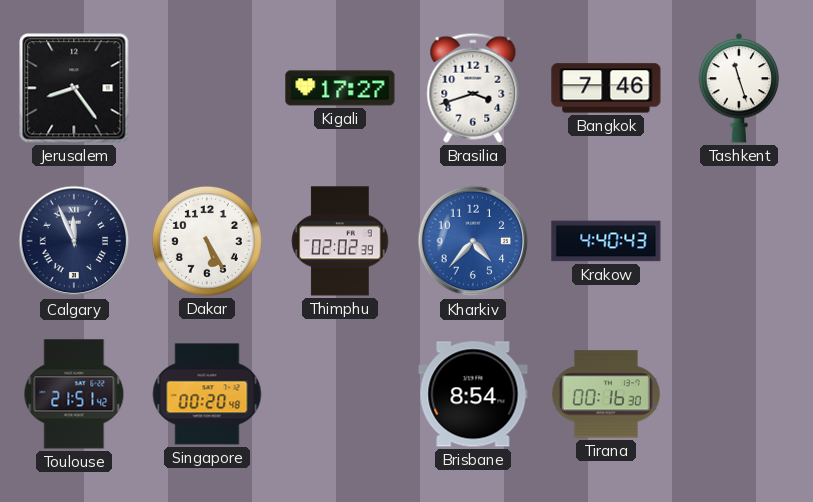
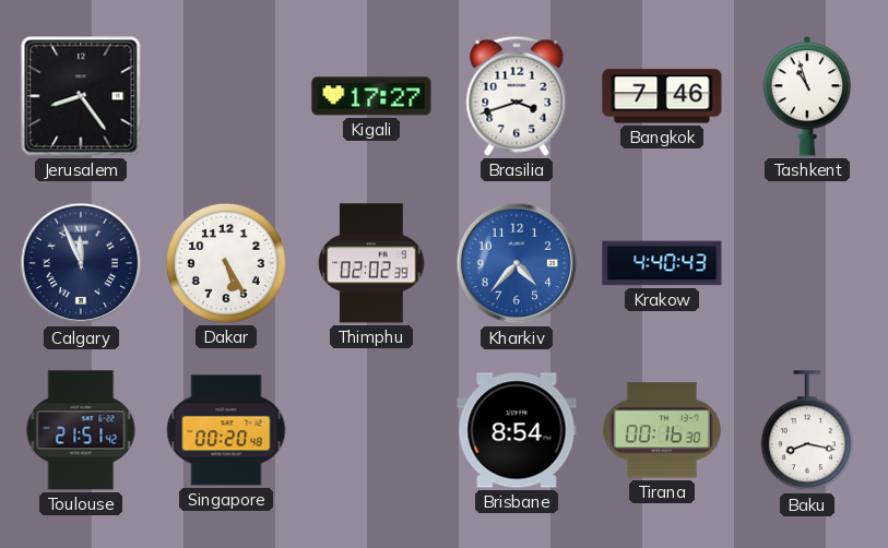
Tashkent: 11:27 -> 10:57
Baku: none -> 8:17
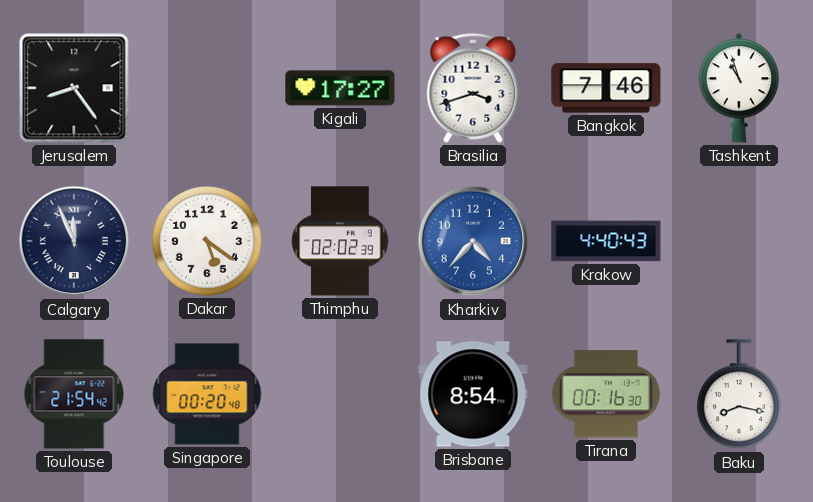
Dakar: 5:25 -> 5:21
Toulouse: 21:51 -> 21:54
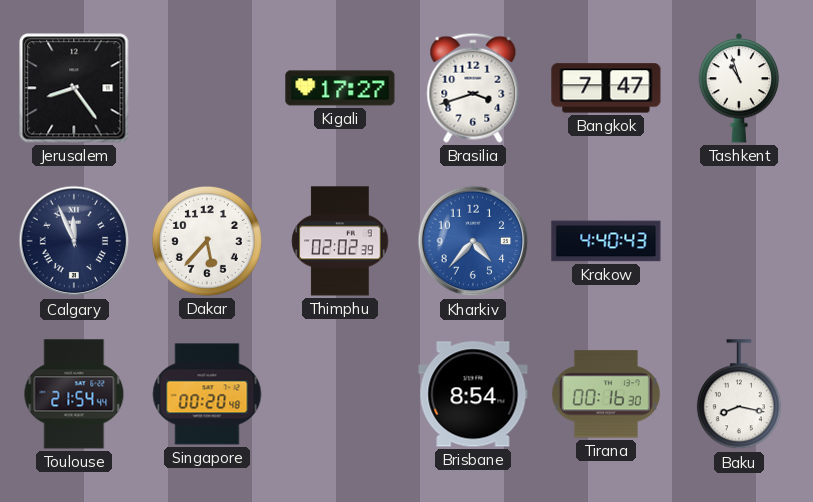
Bangkok: 7:46 -> 7:47
Dakar: 5:21 -> 5:37
Toulouse: 21:54:42 -> 21:54:44
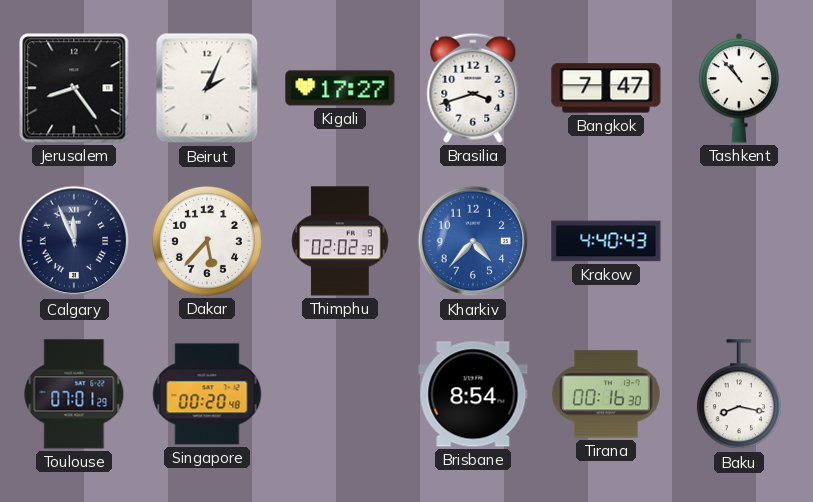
Beirut: none -> 2:04
Tashkent: 10:57 -> 10:53
Toulouse: 21:54 -> 07:01
